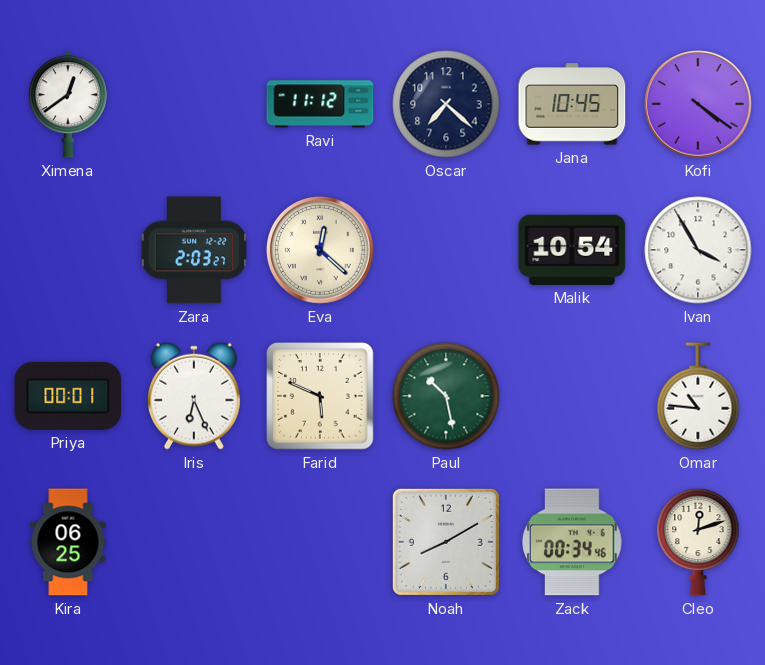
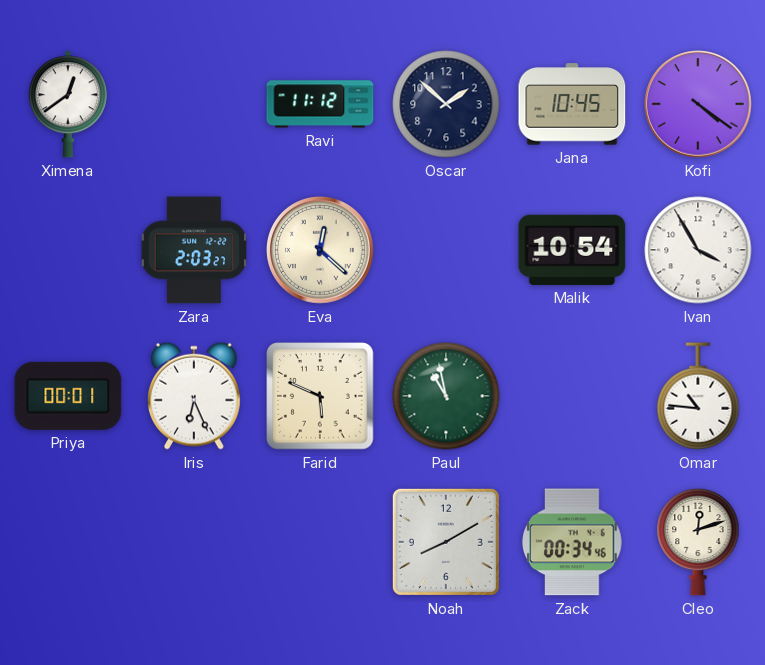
Oscar: 7:22 -> 1:52
Paul: 10:28 -> 10:58
Kira: 06:25 -> none
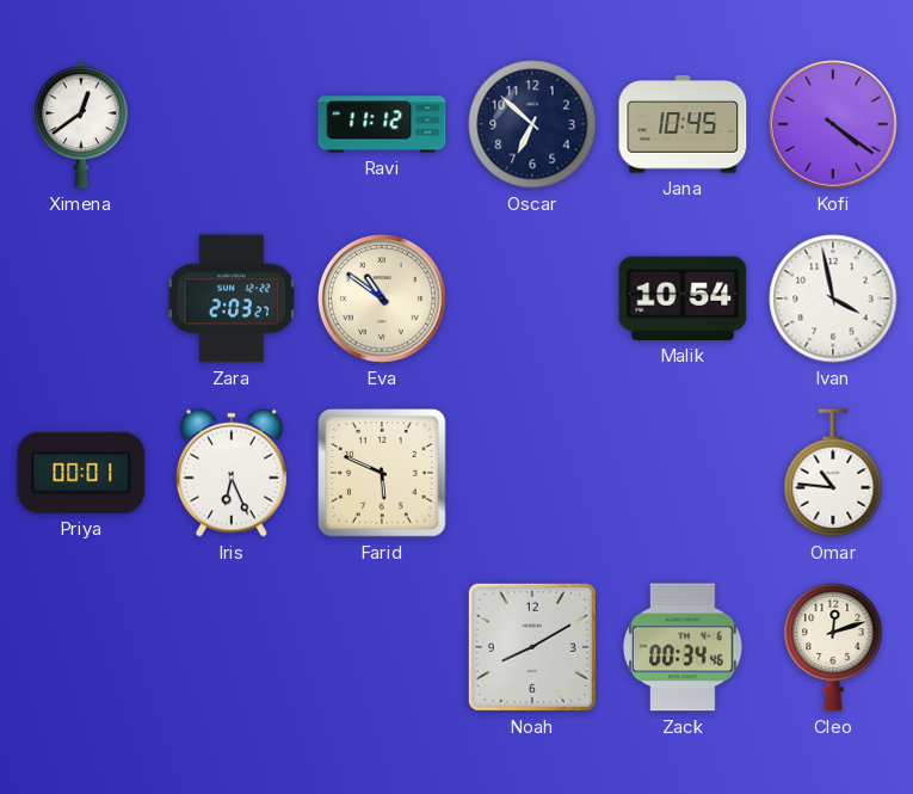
Oscar: 1:52 -> 6:52
Eva: 12:22 -> 10:51
Ivan: 3:55 -> 3:58
Paul: 10:58 -> none
